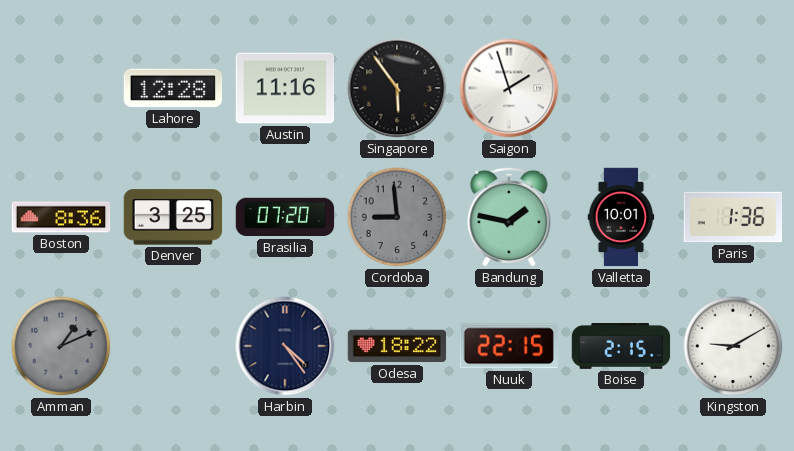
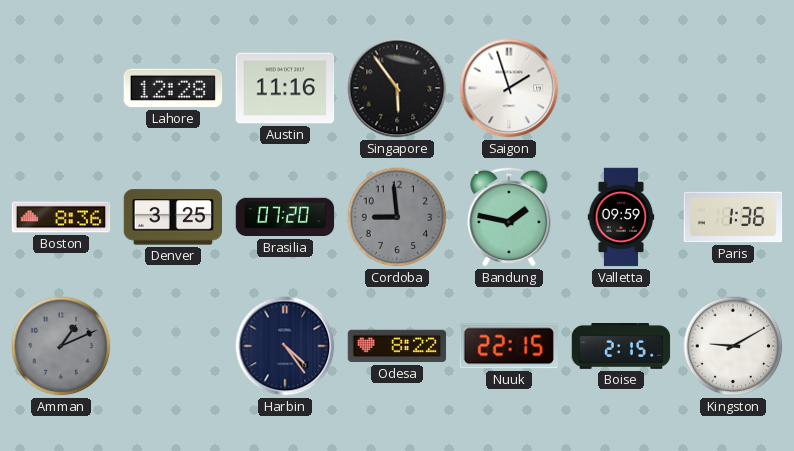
Valletta: 10:01 -> 09:59
Odesa: 18:22 -> 8:22
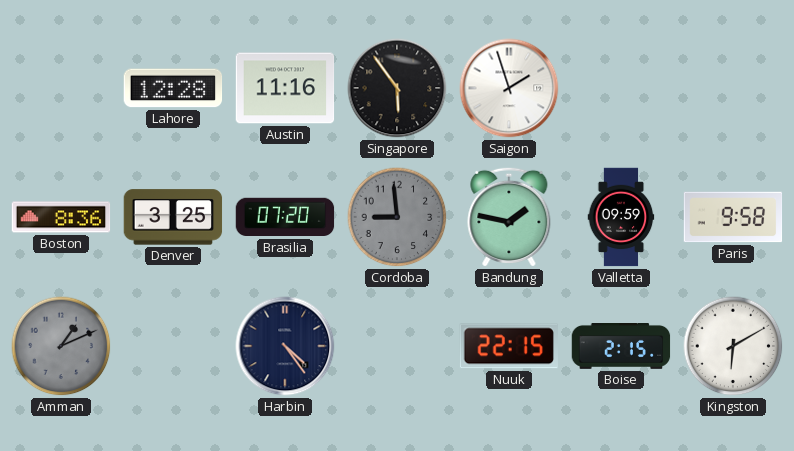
Paris: 1:36 -> 9:58
Odesa: 8:22 -> none
Kingston: 9:10 -> 6:10
